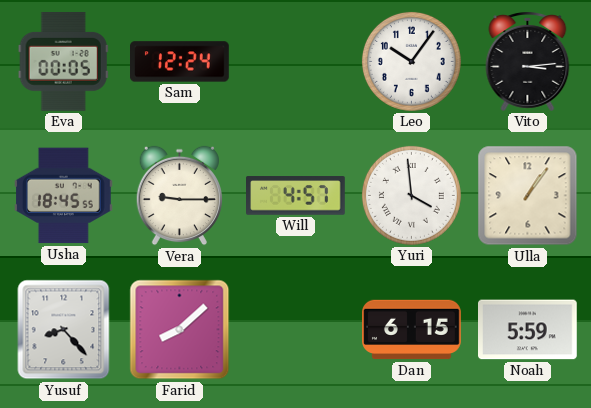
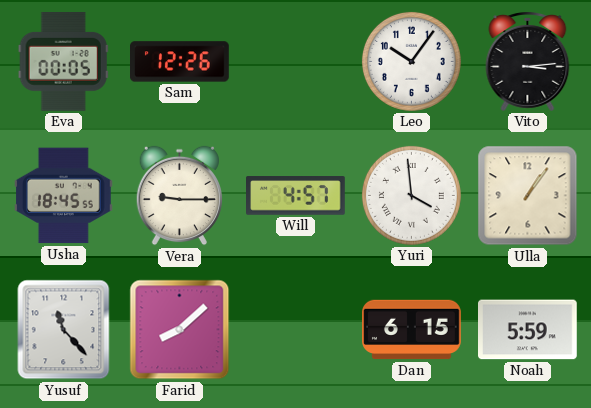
Sam: 12:24 -> 12:26
Yusuf: 8:23 -> 11:23
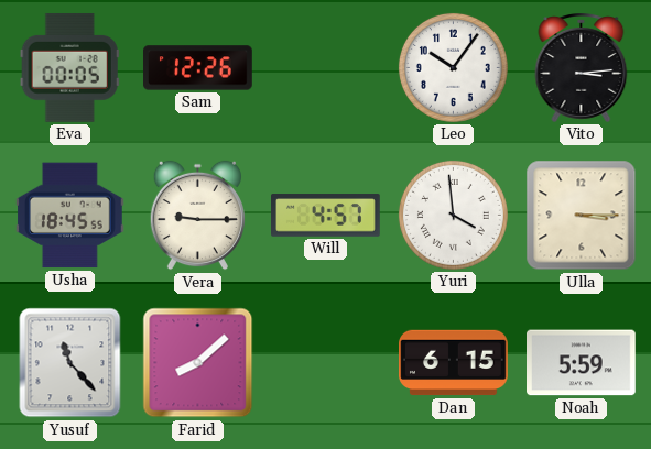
Ulla: 1:06 -> 3:15
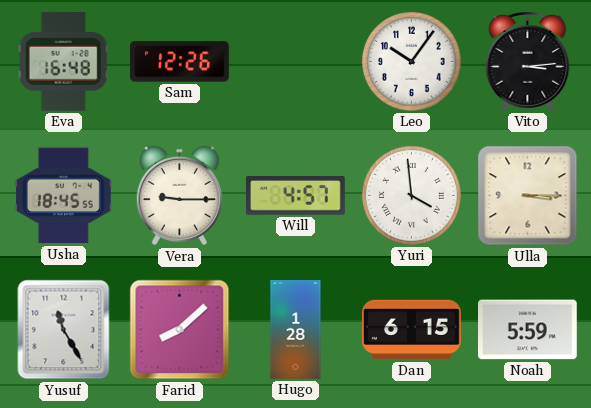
Eva: 00:05 -> 16:48
Yusuf: 11:23 -> 11:25
Hugo: none -> 1:28
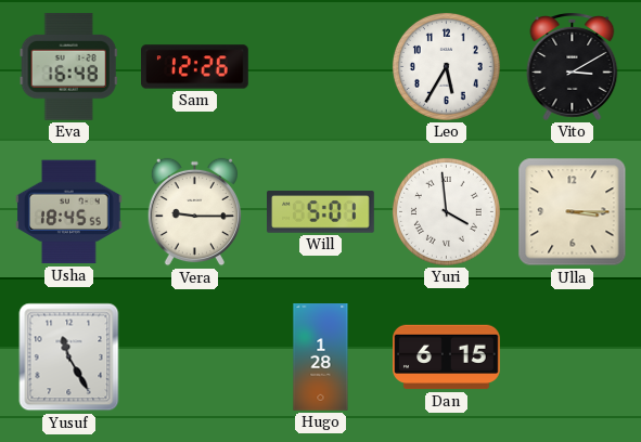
Leo: 10:06 -> 5:35
Vito: 3:14 -> 3:10
Will: 4:57 -> 5:01
Farid: 8:08 -> none
Noah: 5:59 -> none
